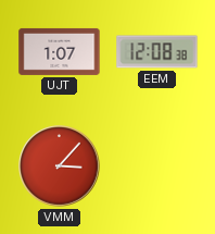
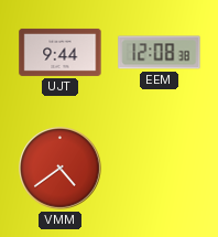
UJT: 1:07 -> 9:44
VMM: 3:07 -> 4:39
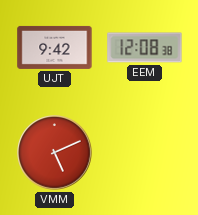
UJT: 9:44 -> 9:42
VMM: 4:39 -> 5:11
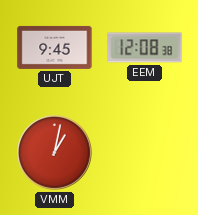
UJT: 9:42 -> 9:45
VMM: 5:11 -> 1:02
